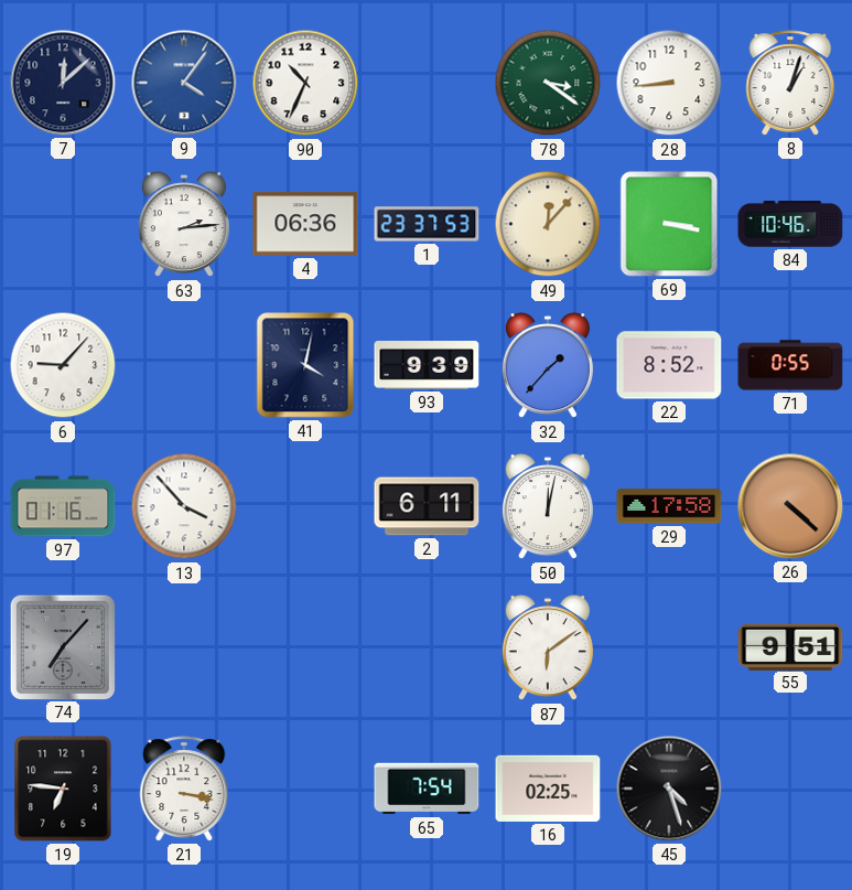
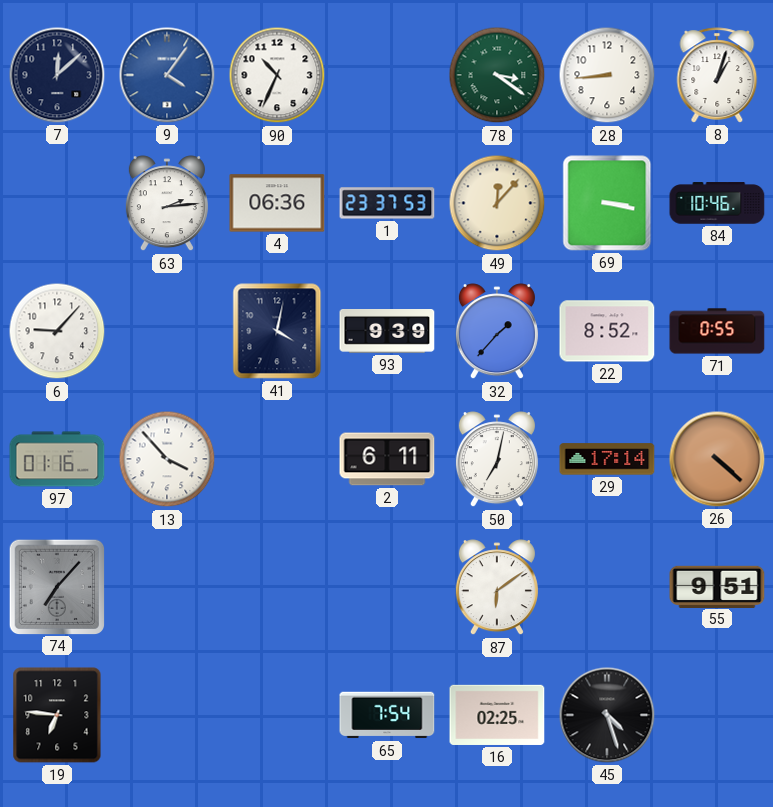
50: 12:02 -> 7:02
29: 17:58 -> 17:14
21: 3:17 -> none
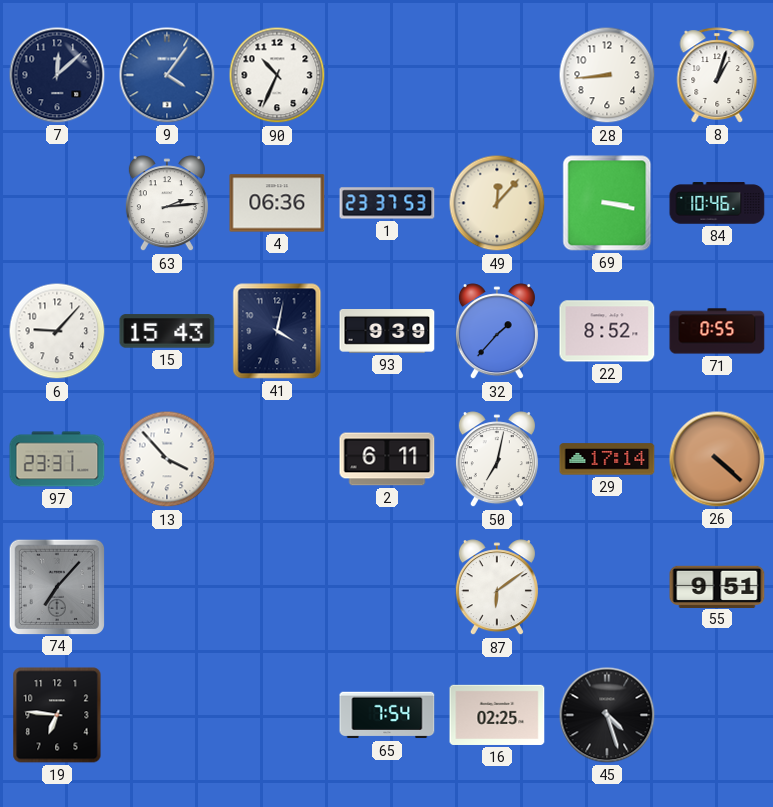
78: 3:21 -> none
15: none -> 15:43
97: 01:16 -> 23:31
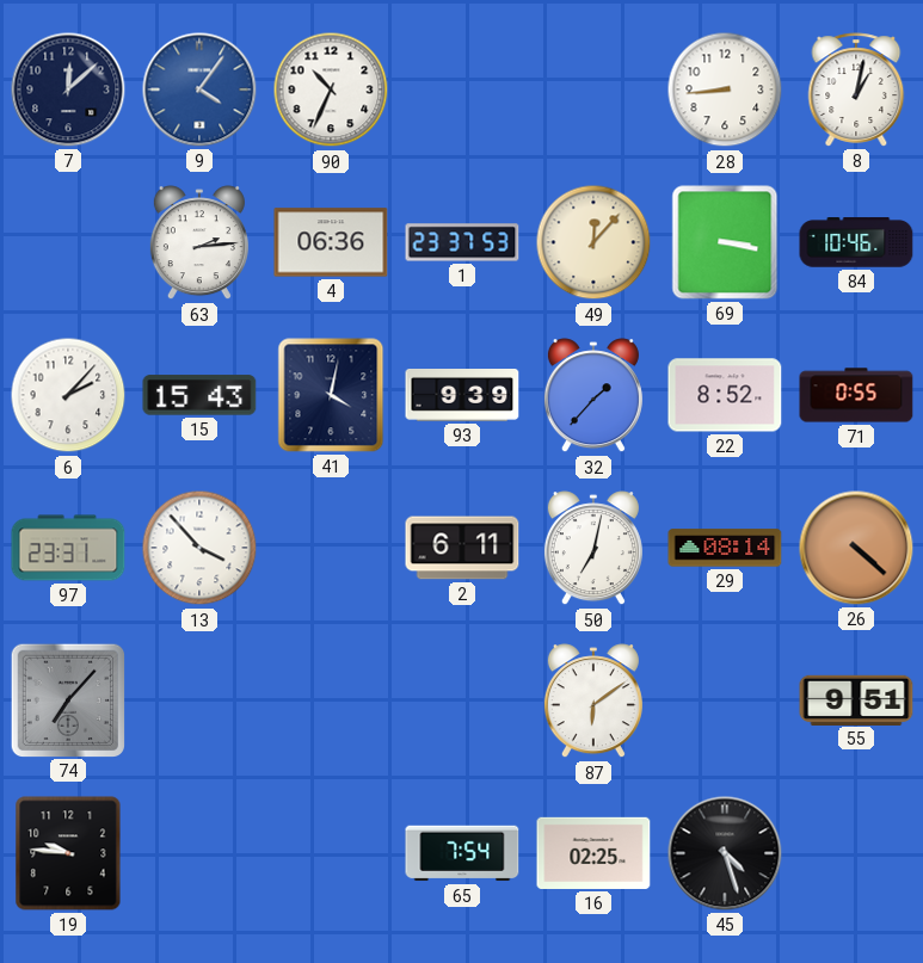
8: 1:03 -> 1:02
6: 9:07 -> 2:07
29: 17:14 -> 08:14
19: 6:46 -> 9:46
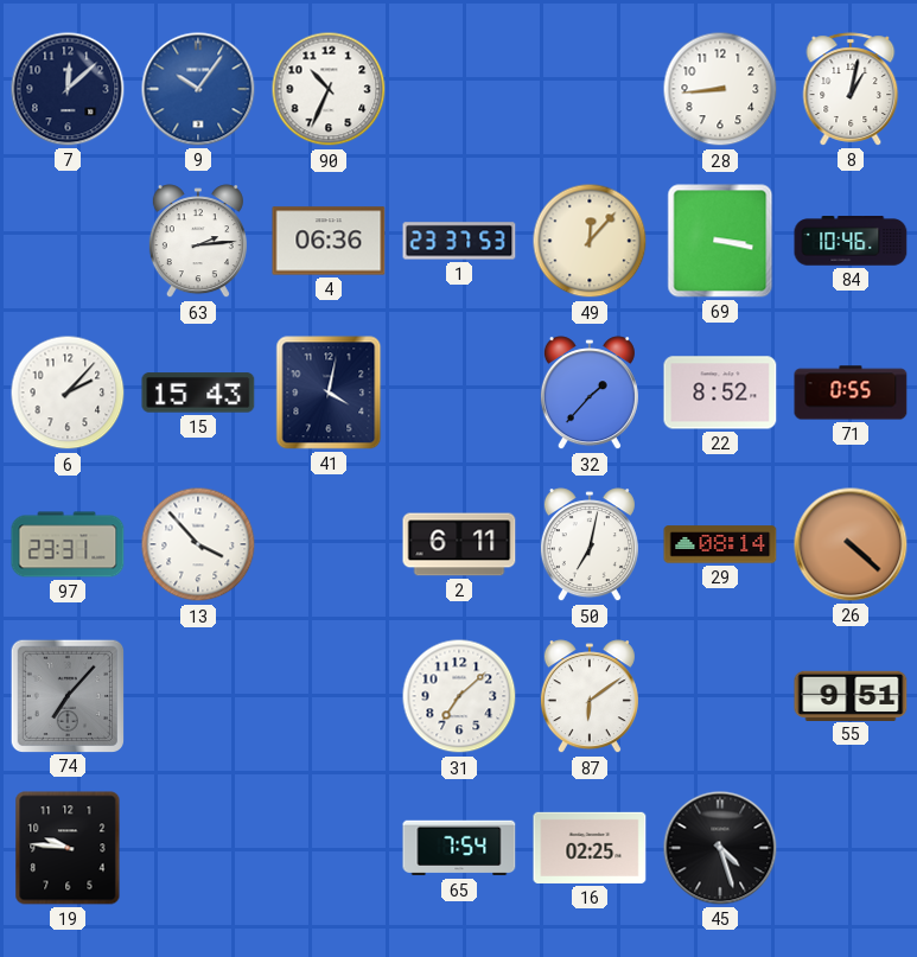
9: 4:06 -> 10:06
93: 9:39 -> none
31: none -> 7:08
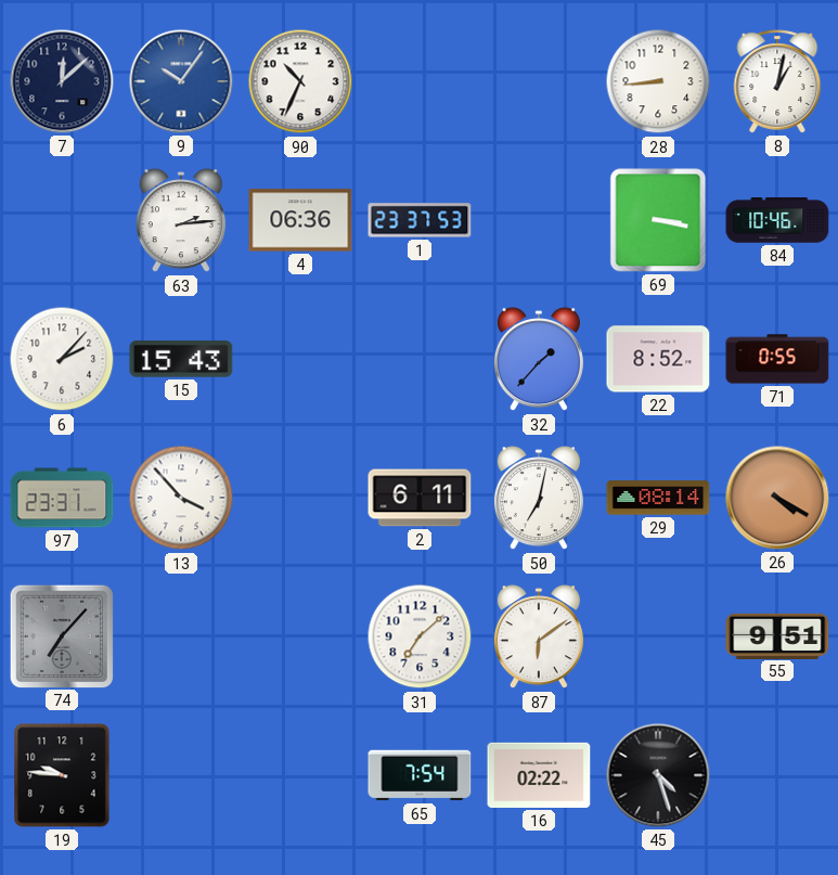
49: 12:07 -> none
41: 4:02 -> none
26: 4:22 -> 4:20
16: 02:25 -> 02:22
